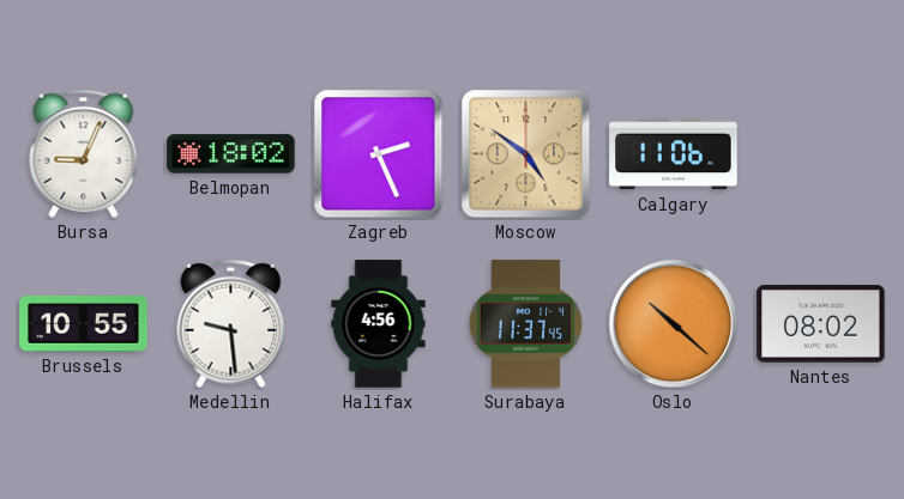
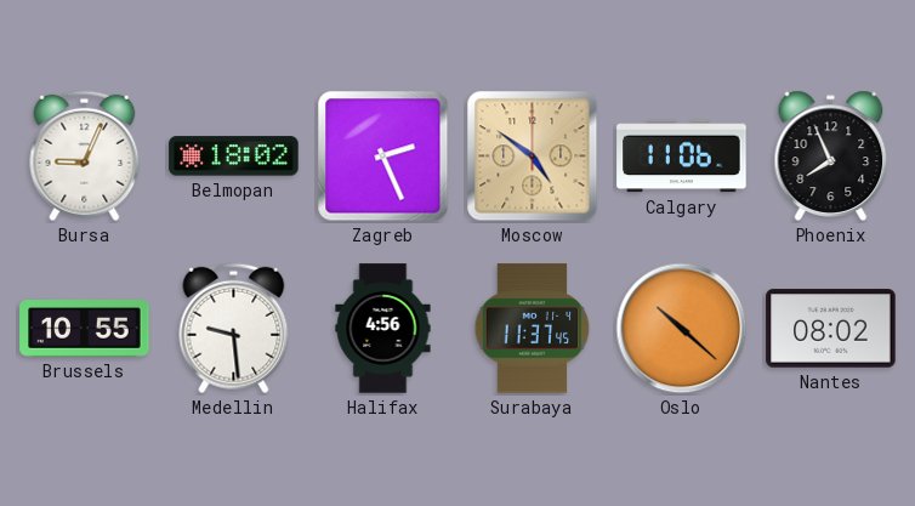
Phoenix: none -> 7:56
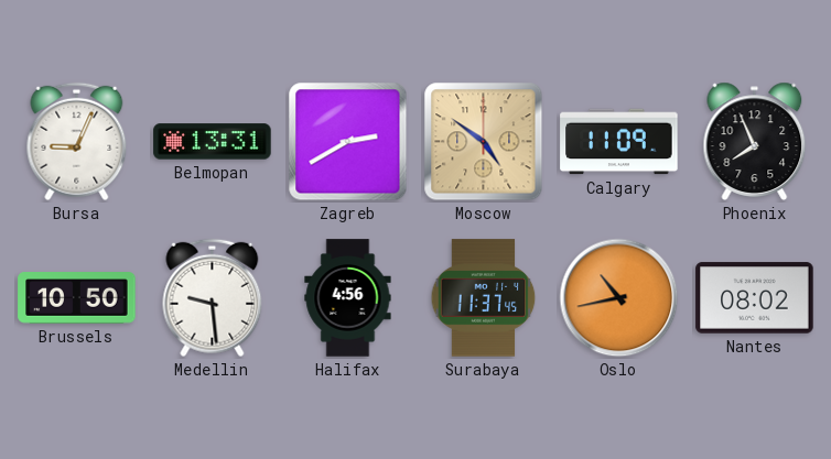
Belmopan: 18:02 -> 13:31
Zagreb: 2:26 -> 2:40
Calgary: 11:06 -> 11:09
Brussels: 10:55 -> 10:50
Oslo: 10:22 -> 10:43
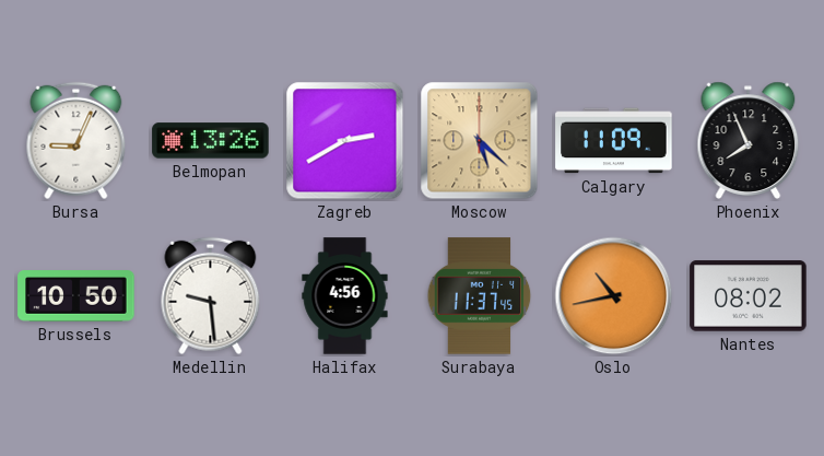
Belmopan: 13:31 -> 13:26
Moscow: 4:51 -> 5:22
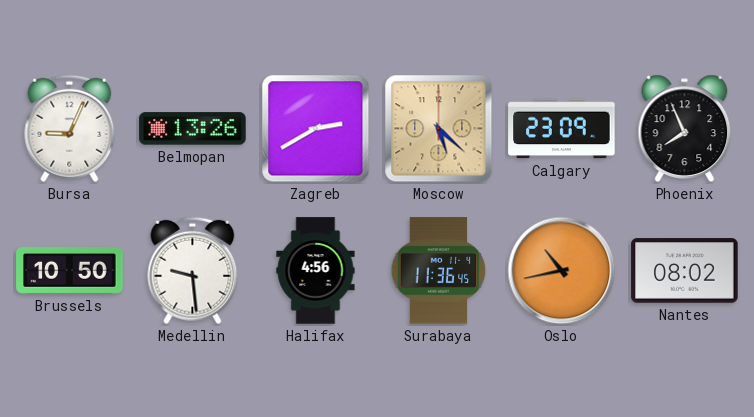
Calgary: 11:09 -> 23:09
Surabaya: 11:37 -> 11:36
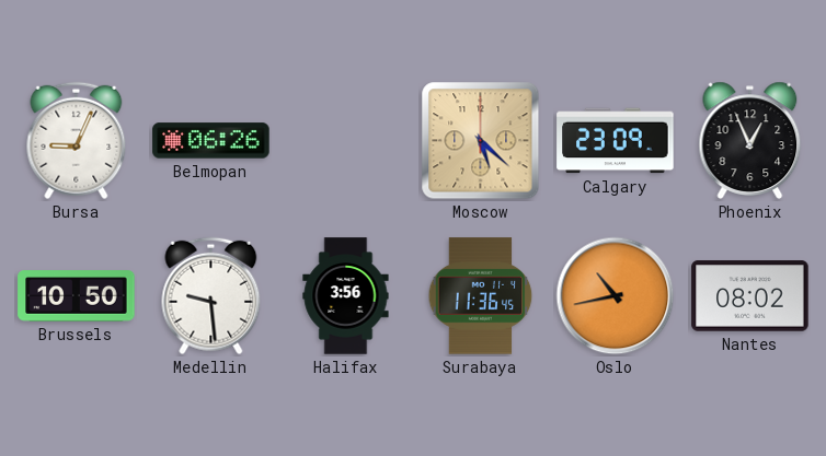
Belmopan: 13:26 -> 06:26
Zagreb: 2:40 -> none
Phoenix: 7:56 -> 12:56
Halifax: 4:56 -> 3:56
